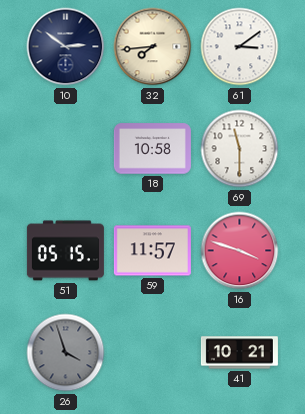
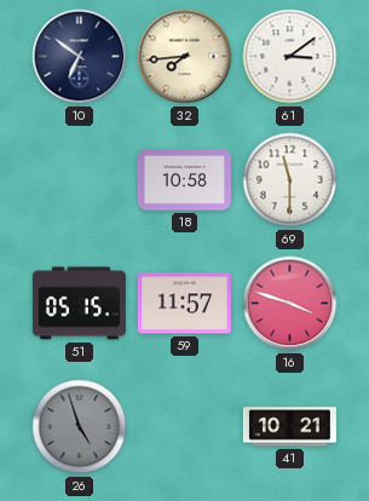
10: 2:51 -> 6:51
26: 3:57 -> 4:57
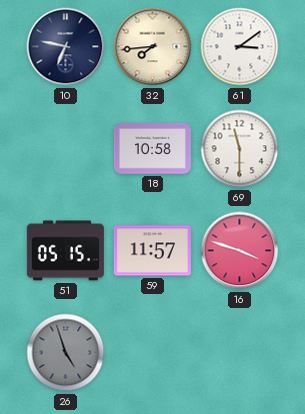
10: 6:51 -> 6:47
41: 10:21 -> none
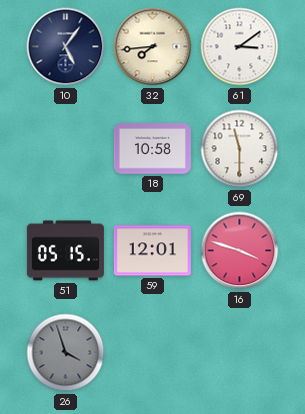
10: 6:47 -> 5:06
59: 11:57 -> 12:01
26: 4:57 -> 3:57
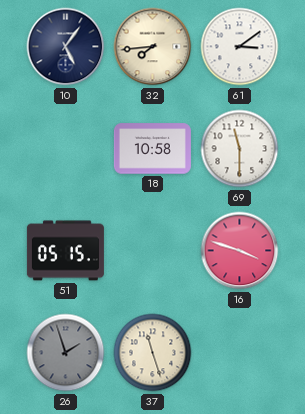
59: 12:01 -> none
26: 3:57 -> 1:57
37: none -> 11:27
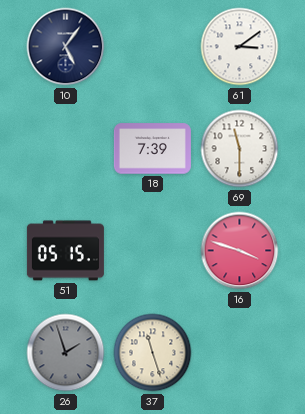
32: 7:44 -> none
18: 10:58 -> 7:39
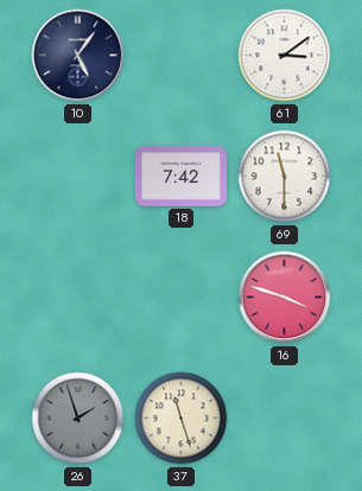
18: 7:39 -> 7:42
51: 05:15 -> none
